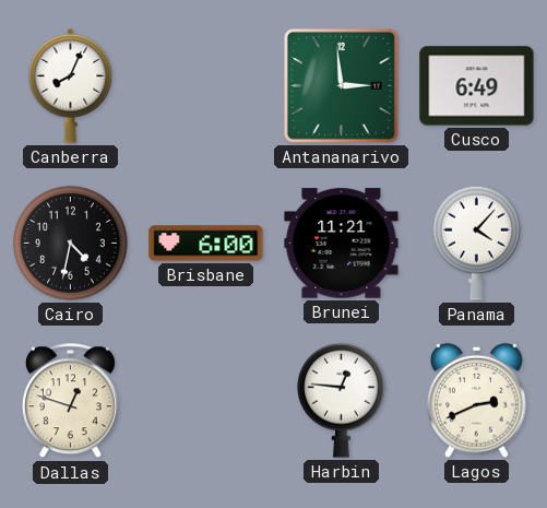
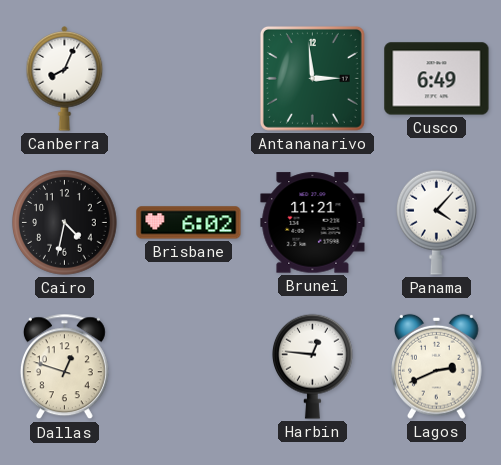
Brisbane: 6:00 -> 6:02
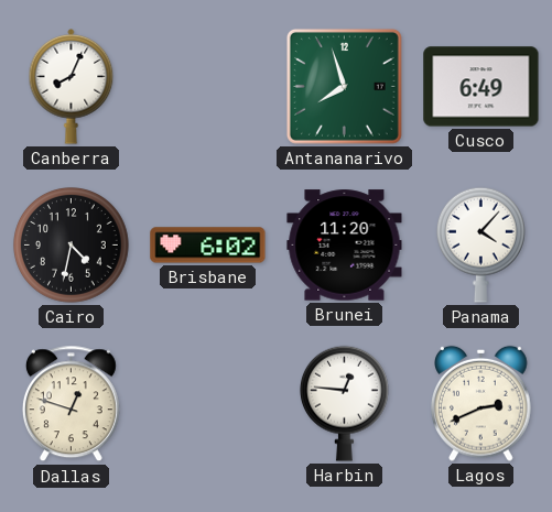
Antananarivo: 2:59 -> 7:57
Brunei: 11:21 -> 11:20
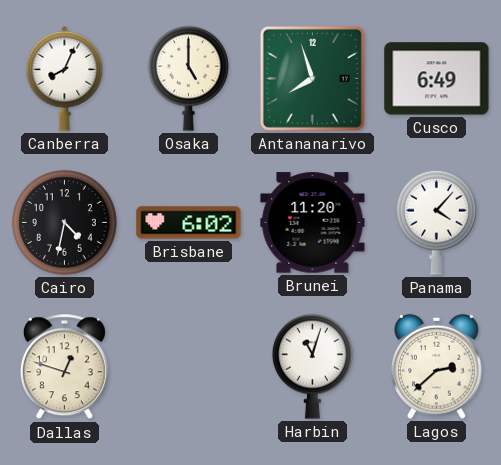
Osaka: none -> 5:00
Harbin: 12:46 -> 11:03
Lagos: 2:41 -> 2:38
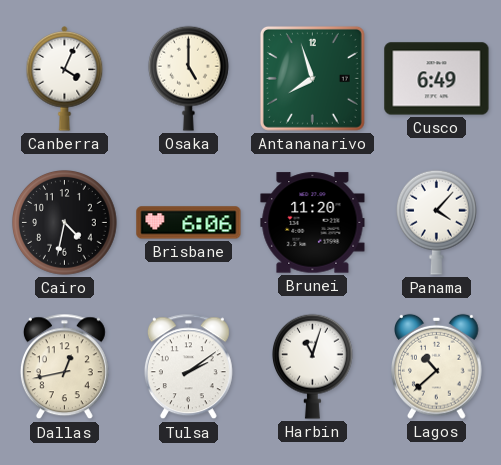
Canberra: 8:04 -> 4:04
Brisbane: 6:02 -> 6:06
Dallas: 12:48 -> 12:43
Tulsa: none -> 2:09
Lagos: 2:38 -> 10:38
